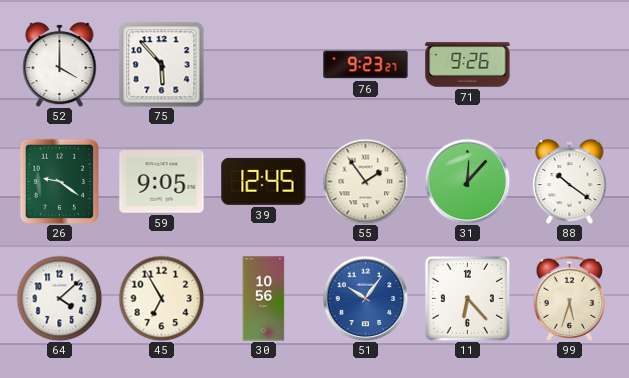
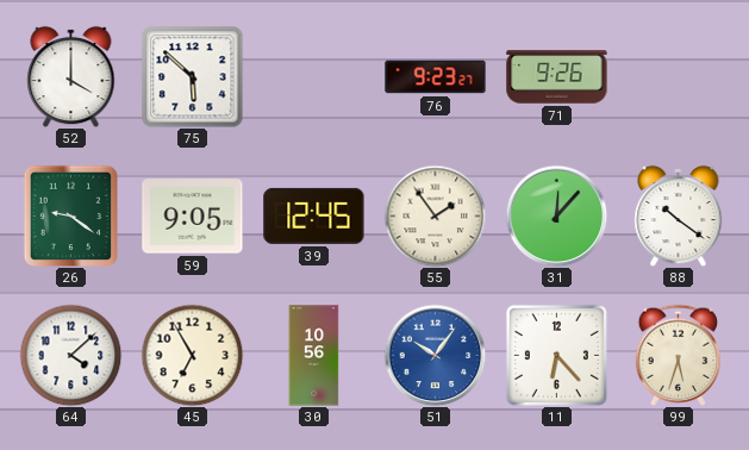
75: 5:53 -> 5:52
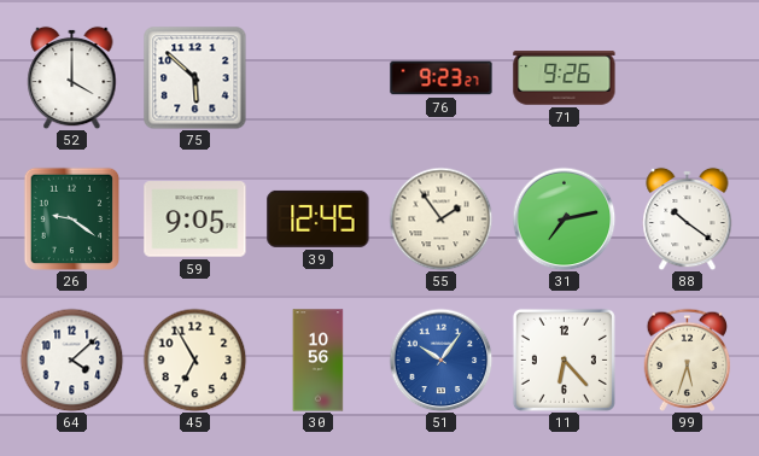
31: 12:07 -> 7:13
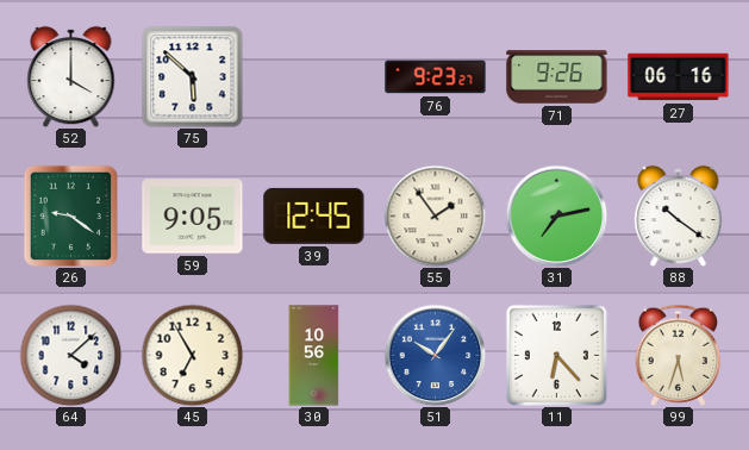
27: none -> 06:16
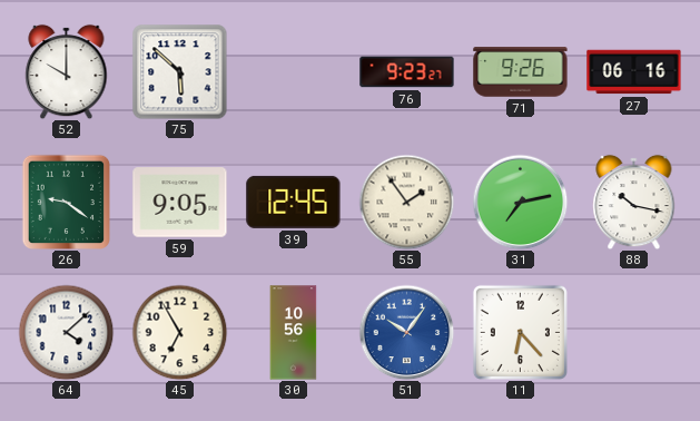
52: 4:00 -> 10:00
88: 10:21 -> 10:17
99: 5:33 -> none
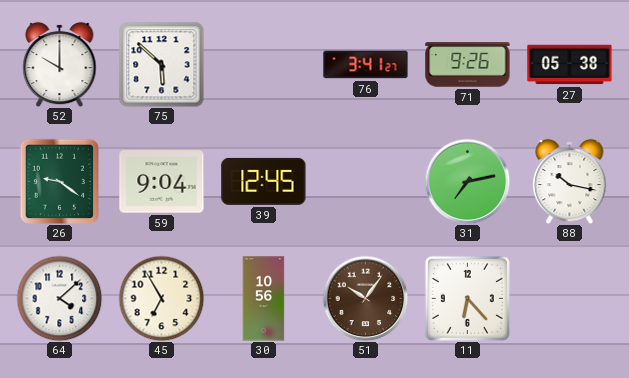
76: 9:23 -> 3:41
27: 06:16 -> 05:38
59: 9:05 -> 9:04
55: 1:54 -> none
51 dial: blue -> brown
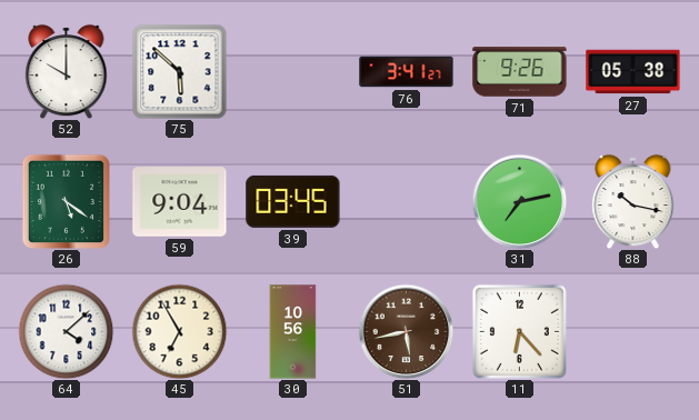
26: 9:21 -> 5:21
39: 12:45 -> 03:45
51: 10:06 -> 5:43
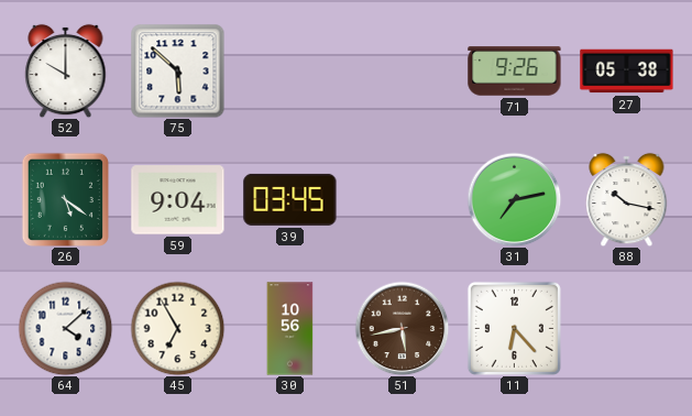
76: 3:41 -> none
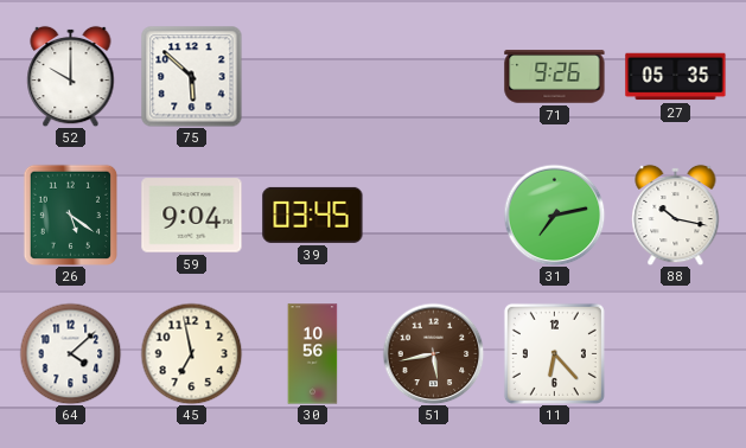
27: 05:38 -> 05:35
45: 6:55 -> 6:58
